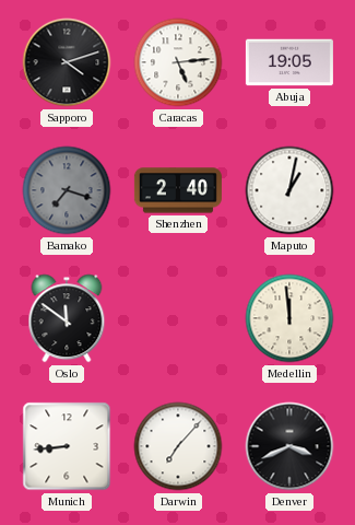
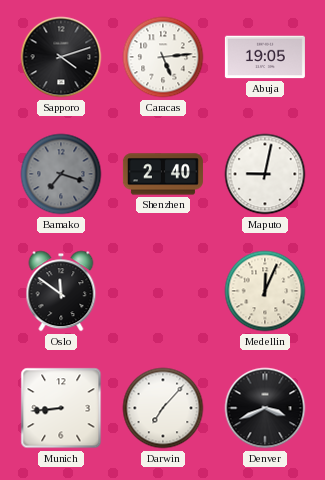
Maputo: 1:02 -> 9:02
Medellin: 11:59 -> 12:04
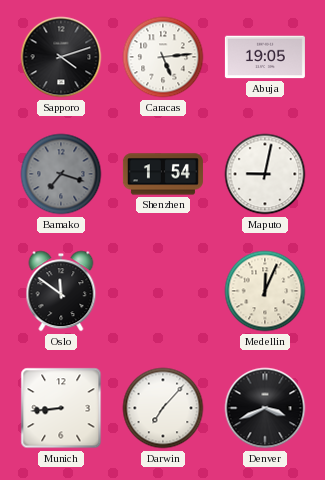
Shenzhen: 2:40 -> 1:54
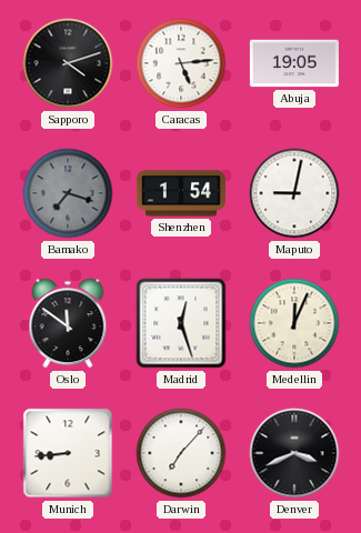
Madrid: none -> 12:27
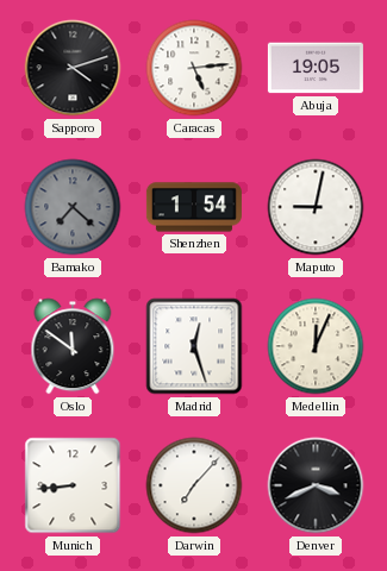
Bamako: 7:18 -> 7:22
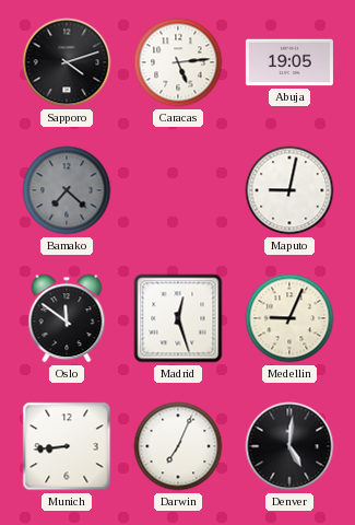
Shenzhen: 1:54 -> none
Medellin: 12:04 -> 9:04
Darwin: 7:07 -> 7:04
Denver: 3:41 -> 5:01
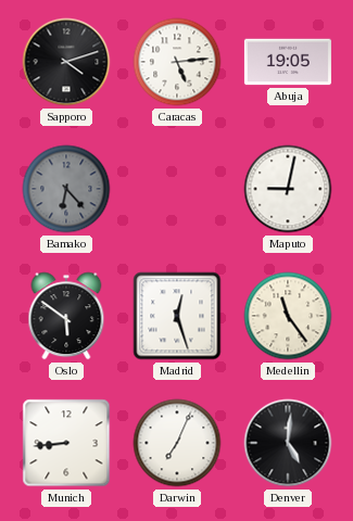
Bamako: 7:22 -> 6:23
Oslo: 11:51 -> 5:51
Medellin: 9:04 -> 11:24
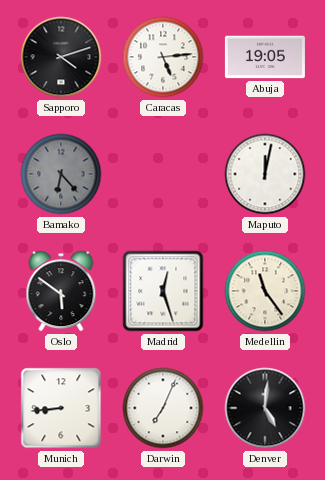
Maputo: 9:02 -> 12:02
